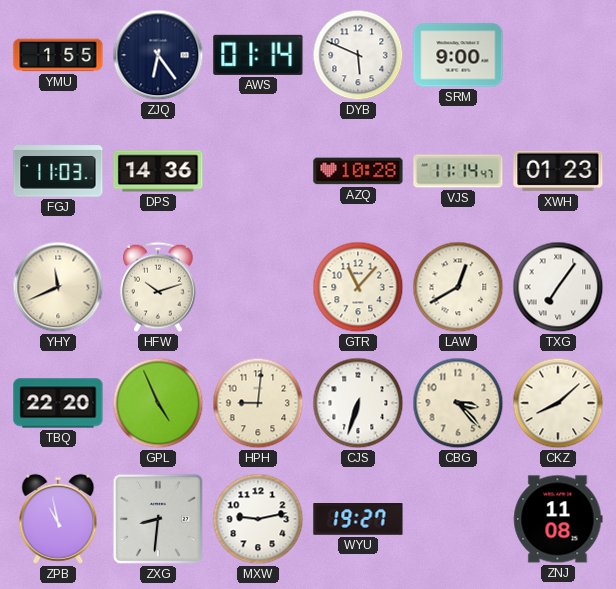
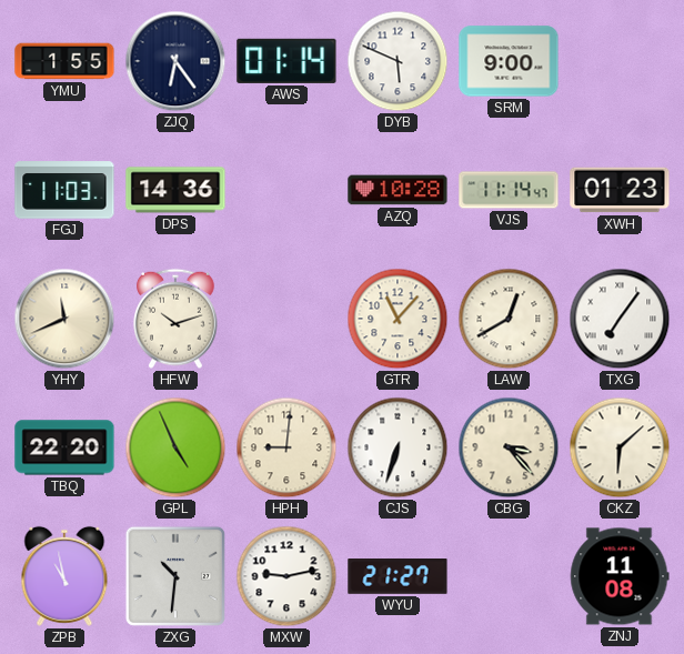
CKZ: 8:08 -> 6:08
ZXG: 8:31 -> 10:31
WYU: 19:27 -> 21:27
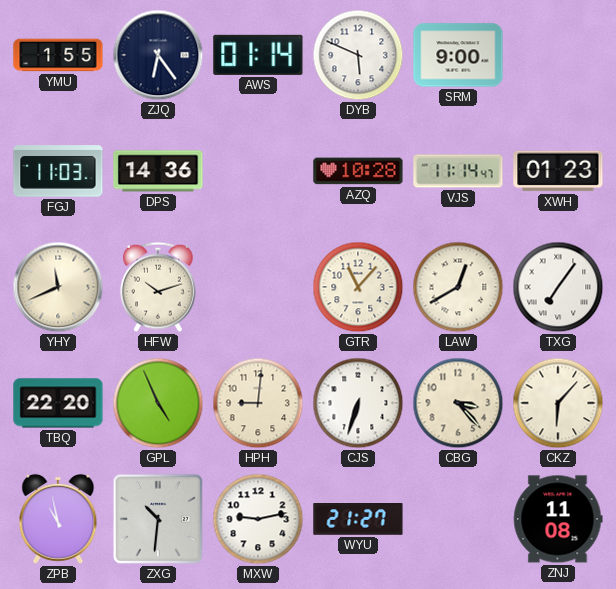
CKZ: 6:08 -> 6:07
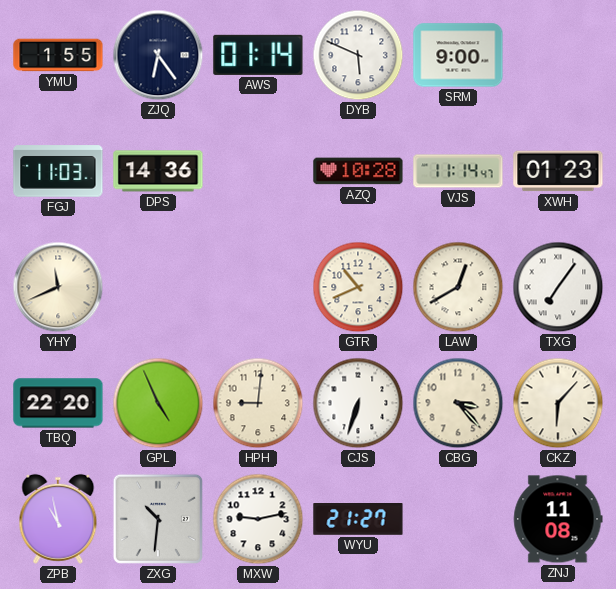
HFW: 10:12 -> none
GTR: 11:07 -> 10:41
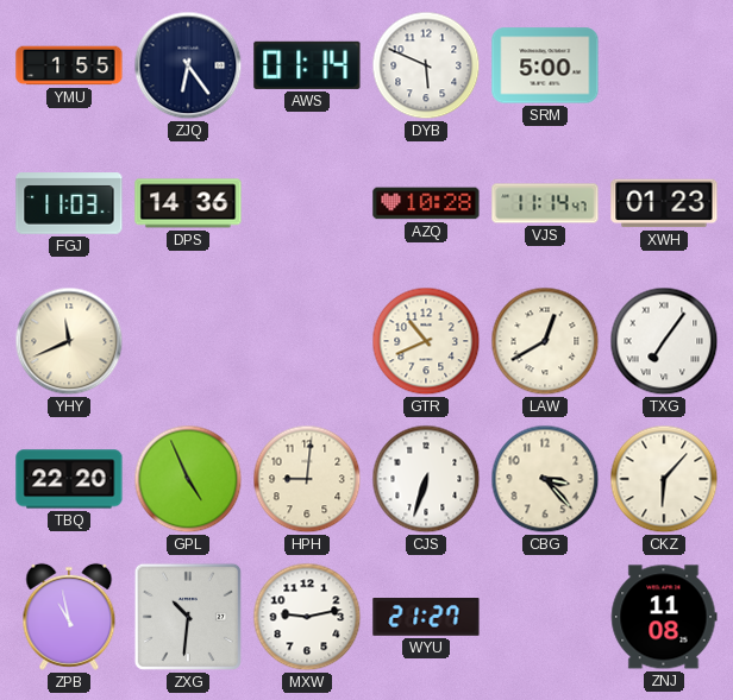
SRM: 9:00 -> 5:00
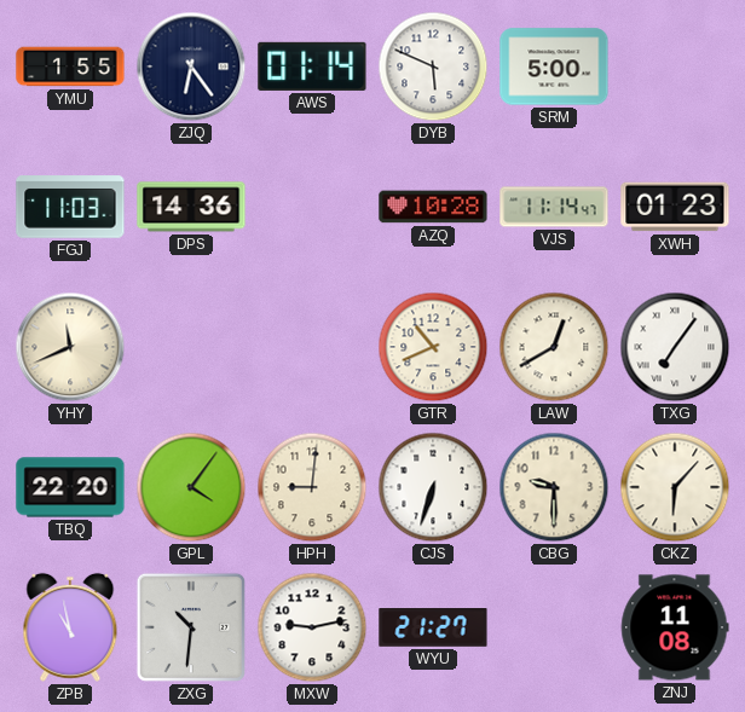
GPL: 4:56 -> 4:06
CBG: 3:23 -> 9:30
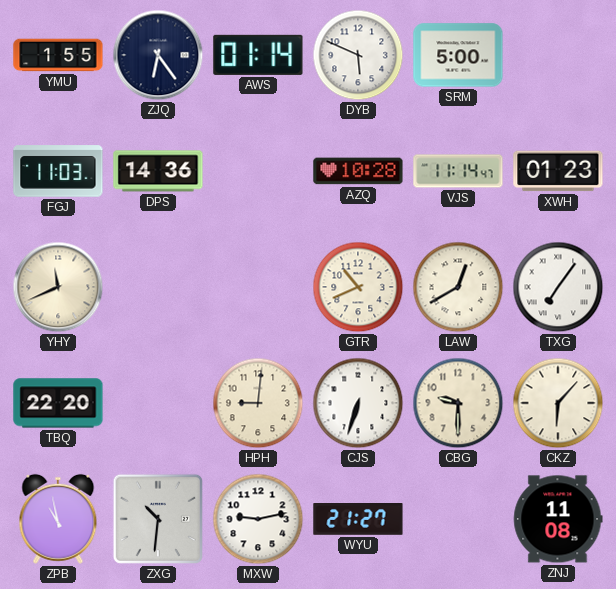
GPL: 4:06 -> none
